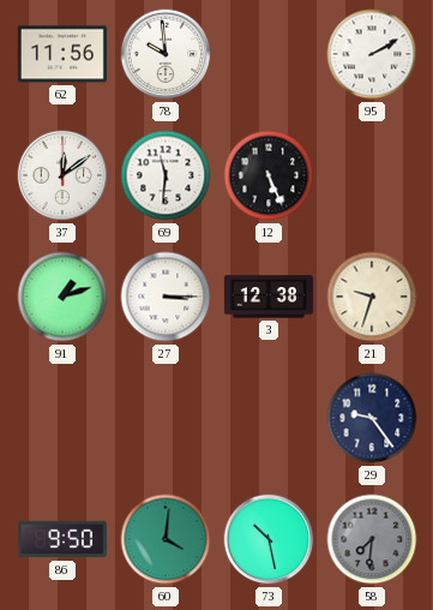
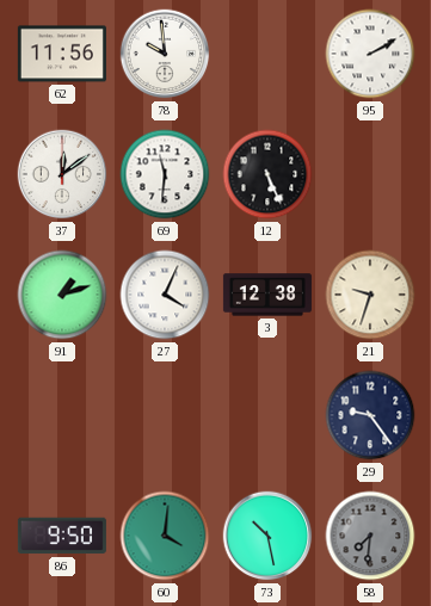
27: 3:15 -> 4:04
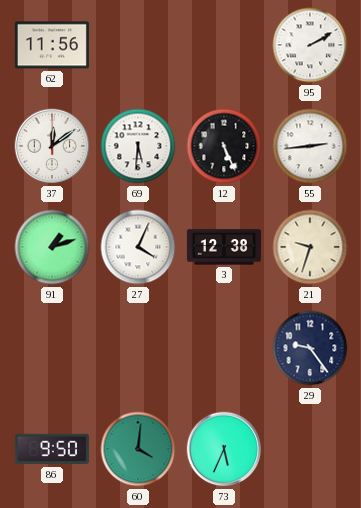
78: 9:59 -> none
69: 11:31 -> 5:31
55: none -> 2:44
73: 10:28 -> 5:34
58: 7:31 -> none
